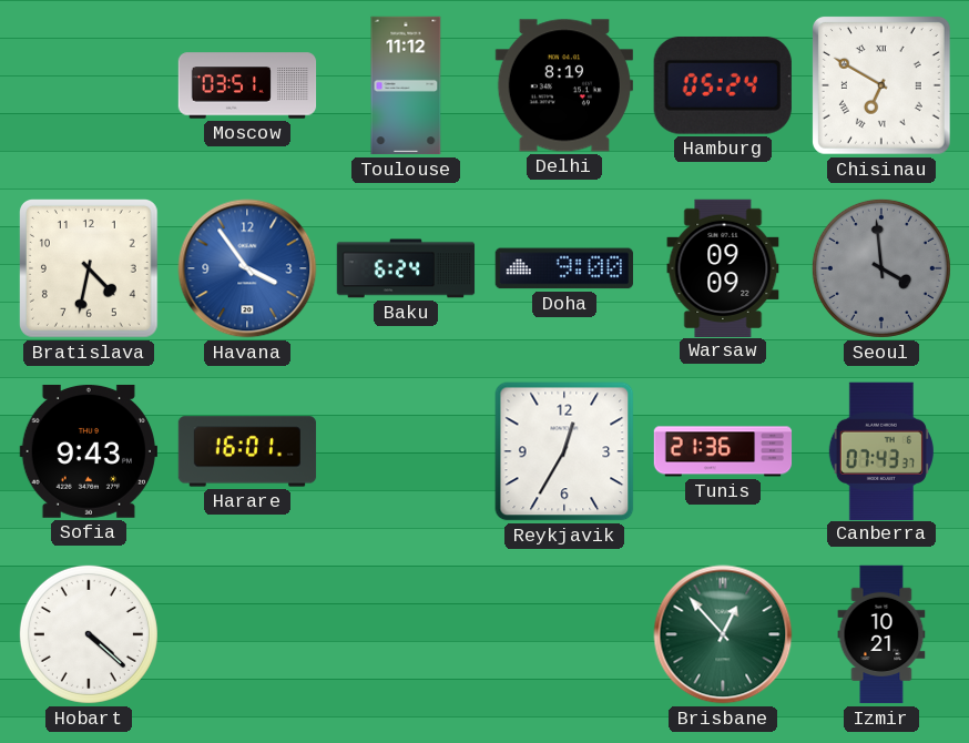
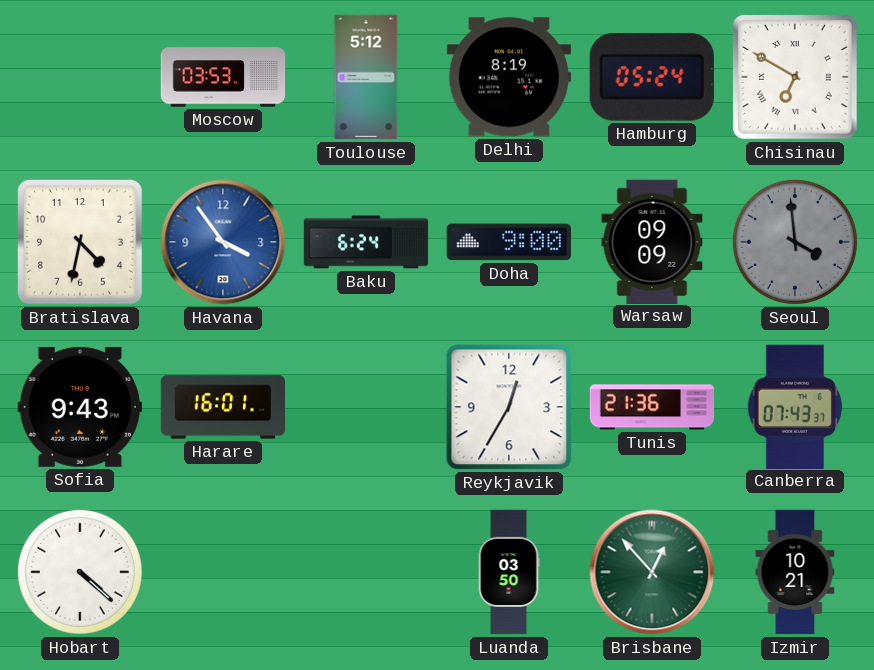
Moscow: 03:51 -> 03:53
Toulouse: 11:12 -> 5:12
Luanda: none -> 03:50
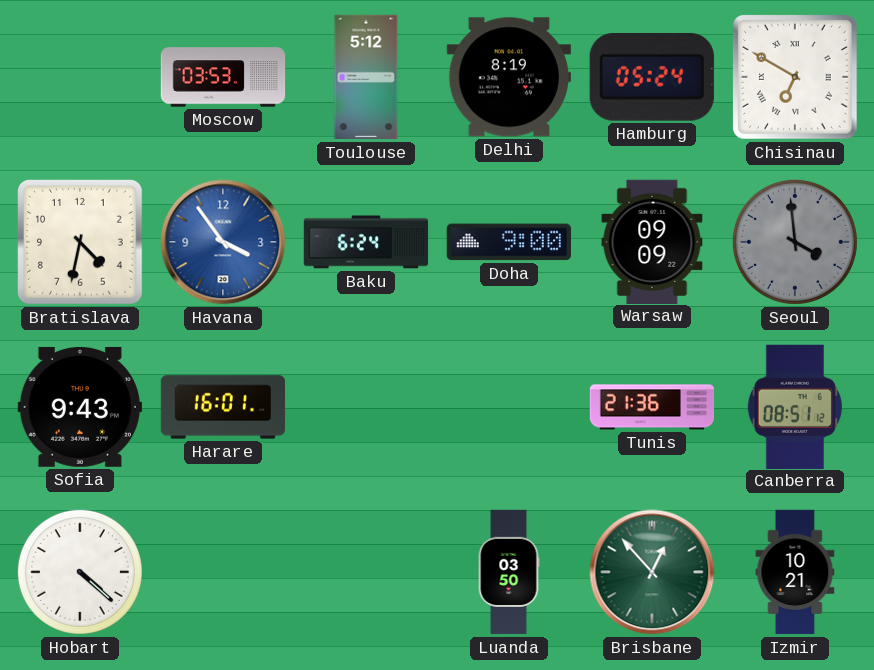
Reykjavik: 12:35 -> none
Canberra: 07:43 -> 08:51
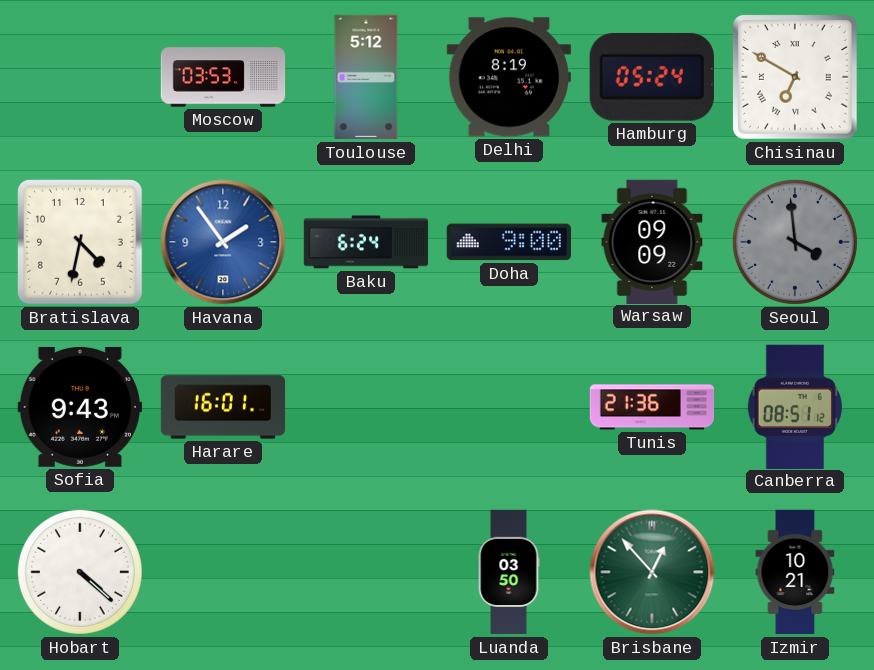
Havana: 3:54 -> 1:54
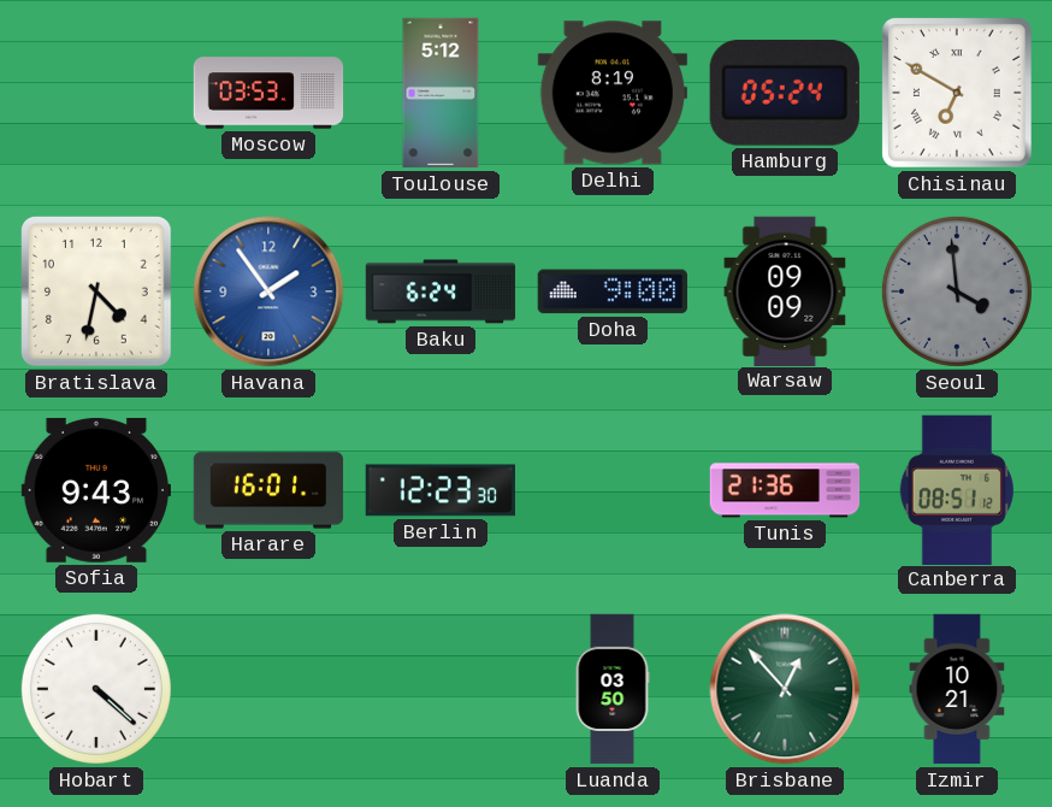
Berlin: none -> 12:23
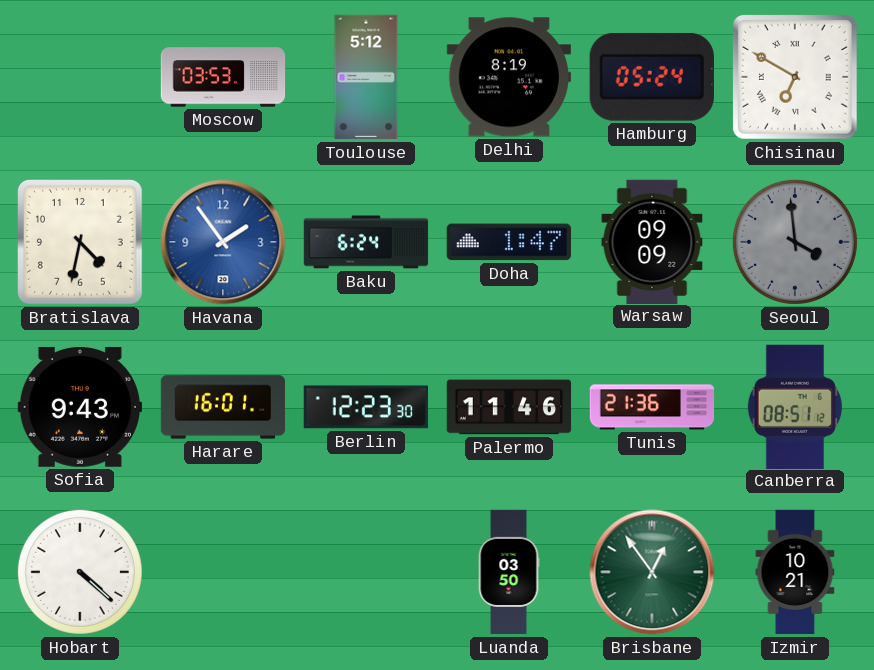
Doha: 9:00 -> 1:47
Palermo: none -> 11:46
Brisbane: 12:53 -> 12:54
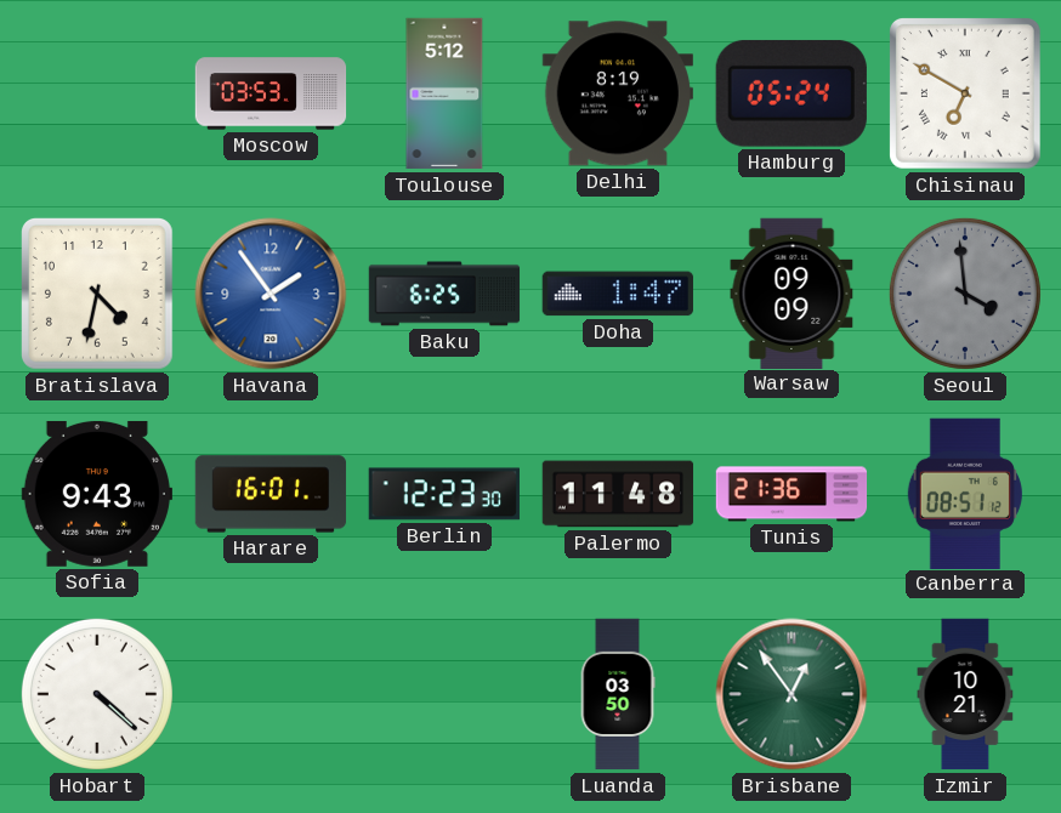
Baku: 6:24 -> 6:25
Palermo: 11:46 -> 11:48
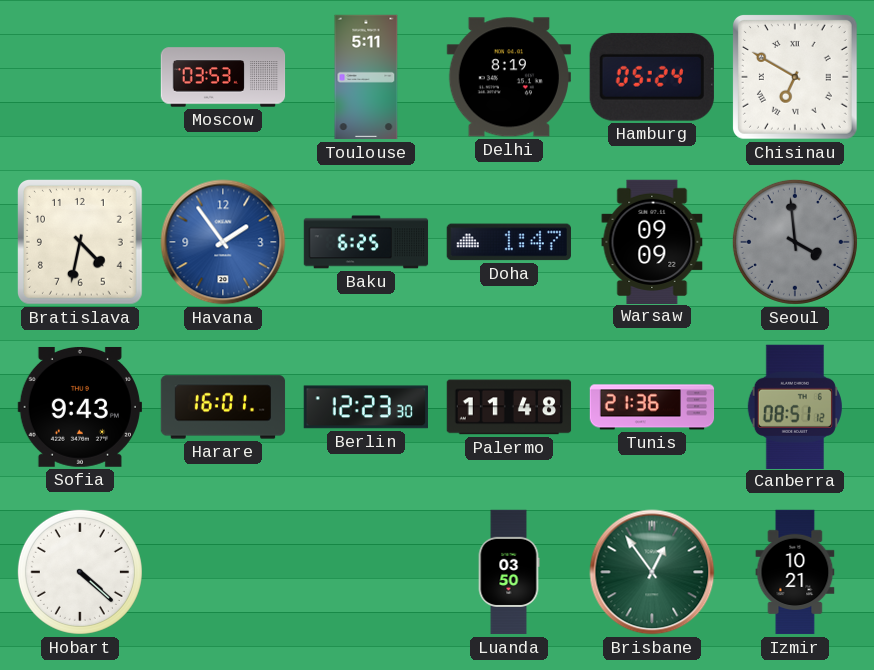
Toulouse: 5:12 -> 5:11
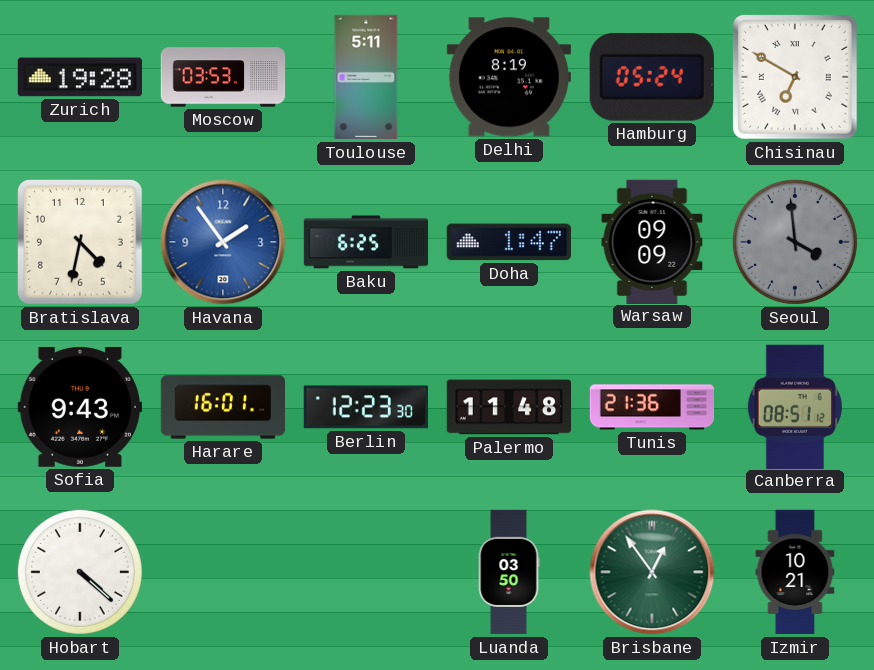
Zurich: none -> 19:28
